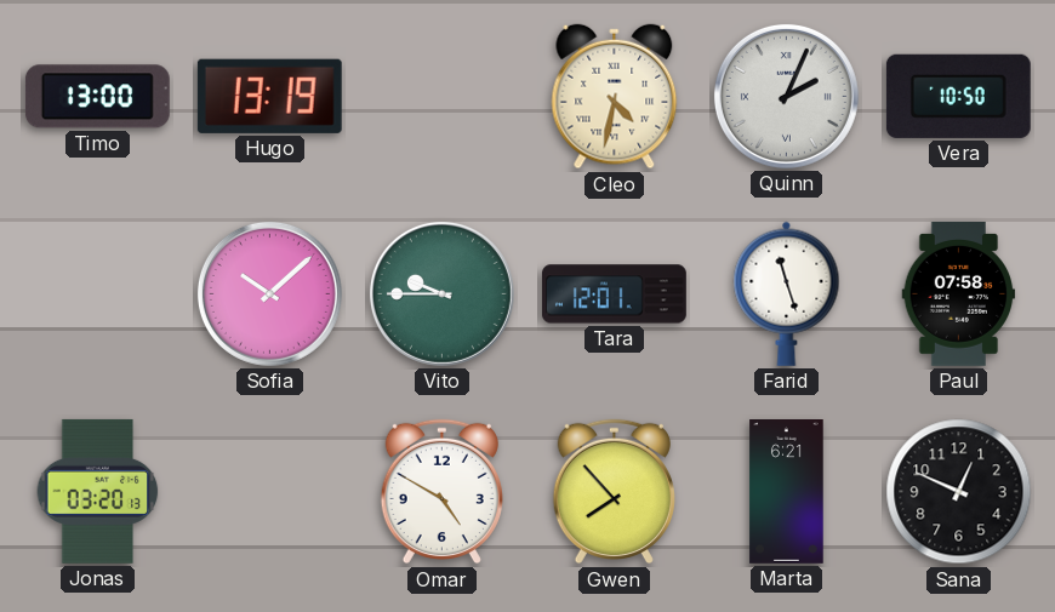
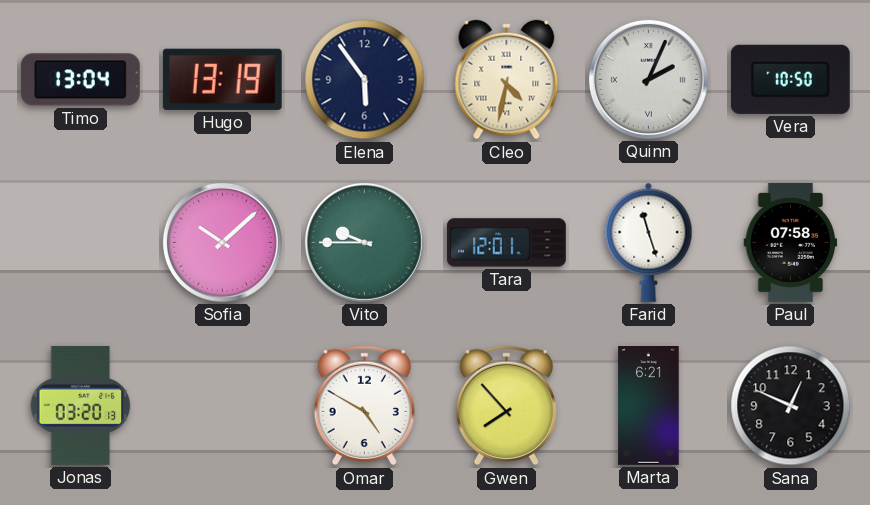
Timo: 13:00 -> 13:04
Elena: none -> 5:54
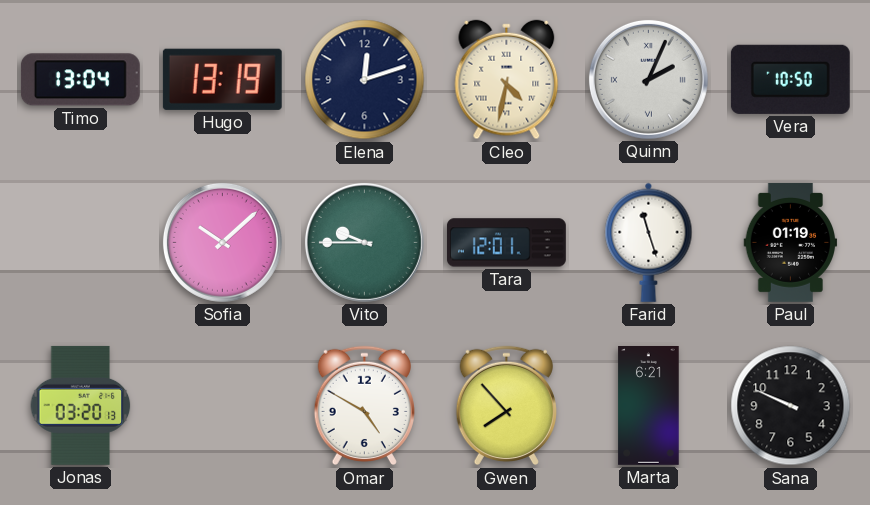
Elena: 5:54 -> 12:12
Paul: 07:58 -> 01:19
Sana: 12:49 -> 9:49
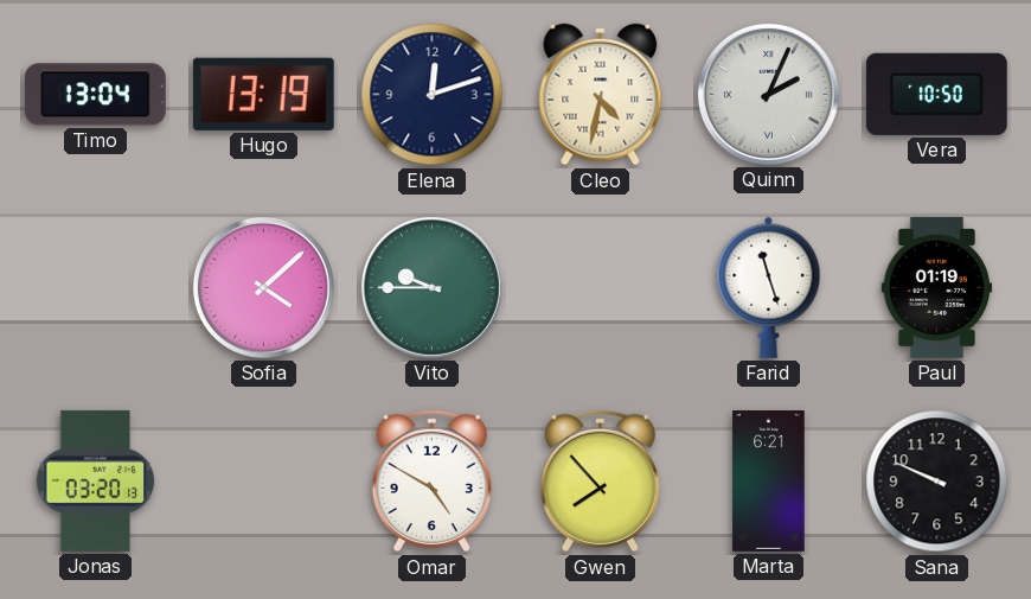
Sofia: 10:08 -> 4:08
Tara: 12:01 -> none
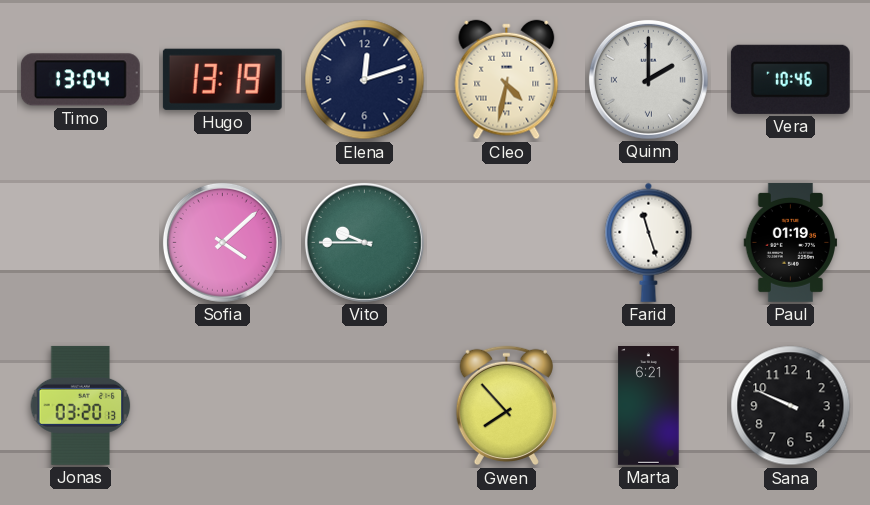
Quinn: 2:04 -> 2:00
Vera: 10:50 -> 10:46
Omar: 4:50 -> none
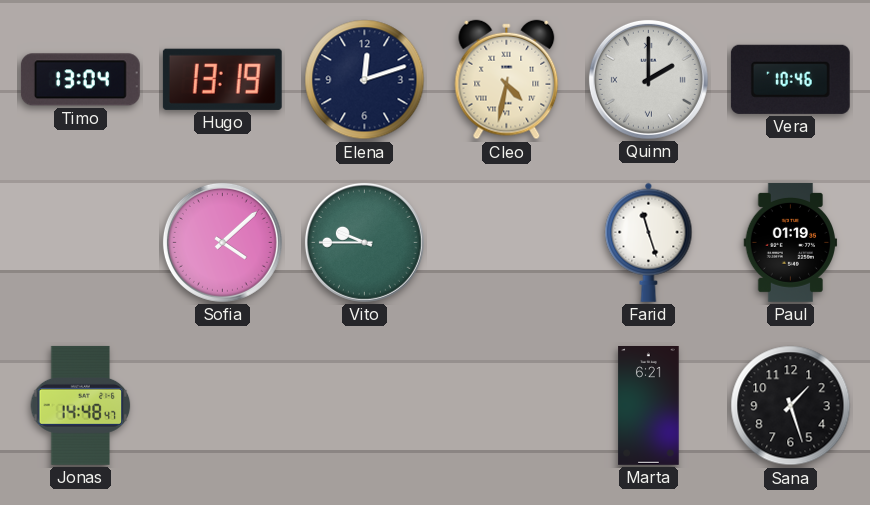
Jonas: 03:20 -> 14:48
Gwen: 7:53 -> none
Sana: 9:49 -> 1:27
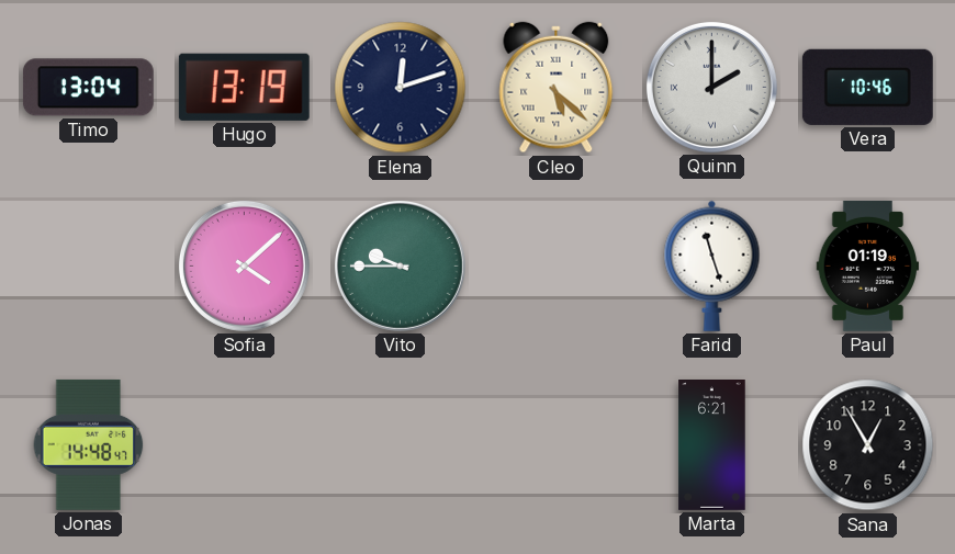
Cleo: 4:32 -> 5:22
Sana: 1:27 -> 12:55
